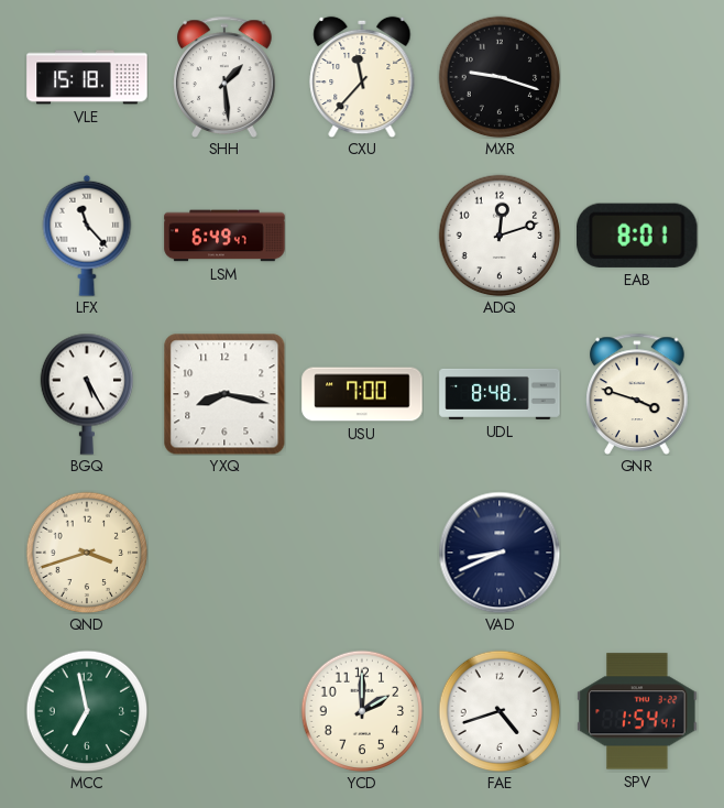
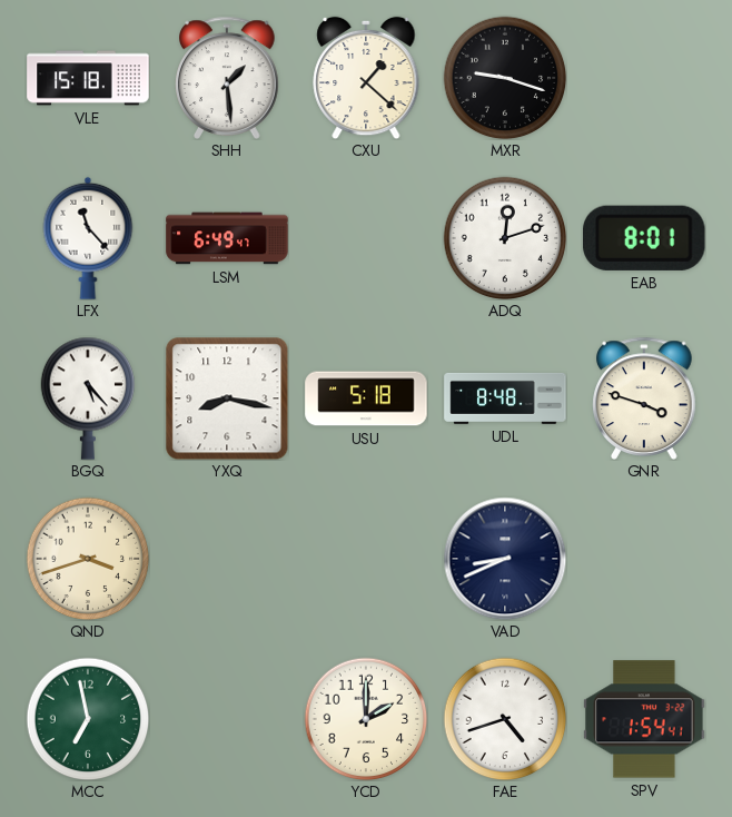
CXU: 11:37 -> 1:22
BGQ: 5:25 -> 5:23
USU: 7:00 -> 5:18
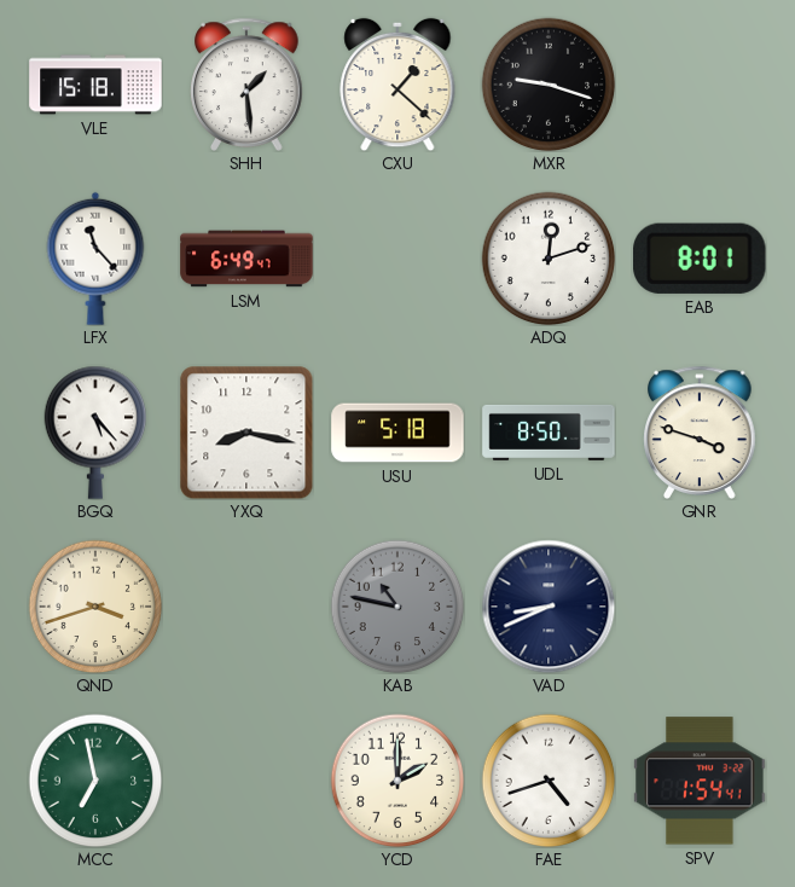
UDL: 8:48 -> 8:50
KAB: none -> 10:47
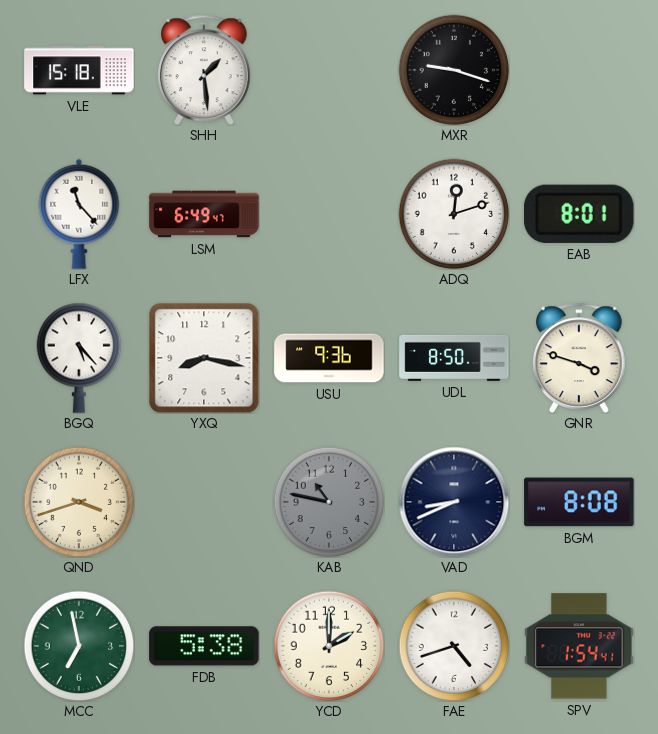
CXU: 1:22 -> none
USU: 5:18 -> 9:36
BGM: none -> 8:08
FDB: none -> 5:38
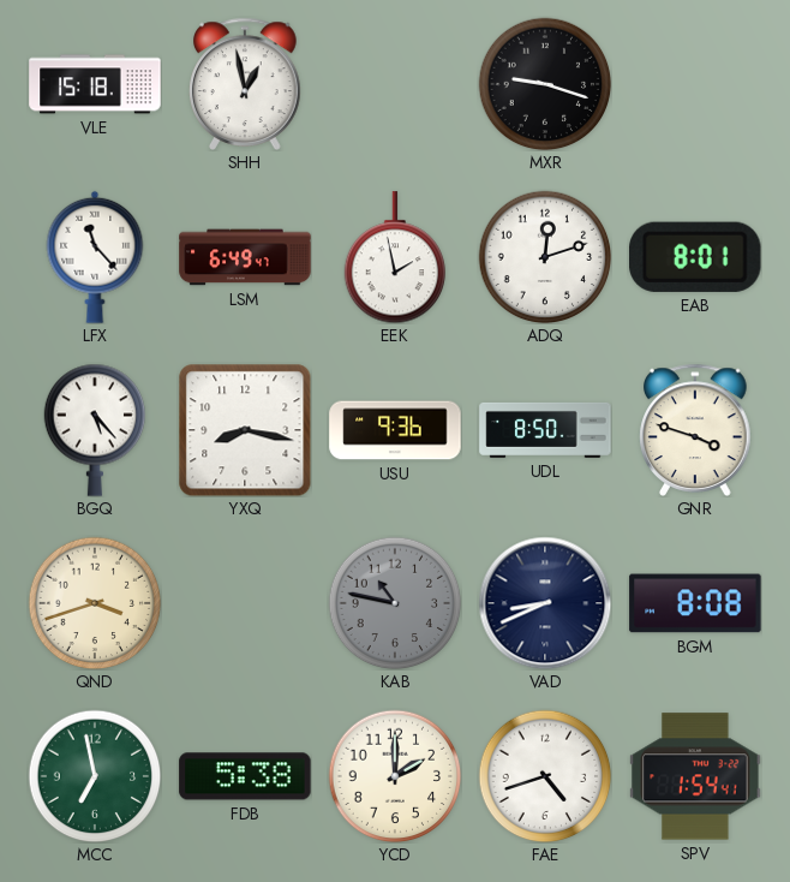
SHH: 1:29 -> 12:58
EEK: none -> 1:58
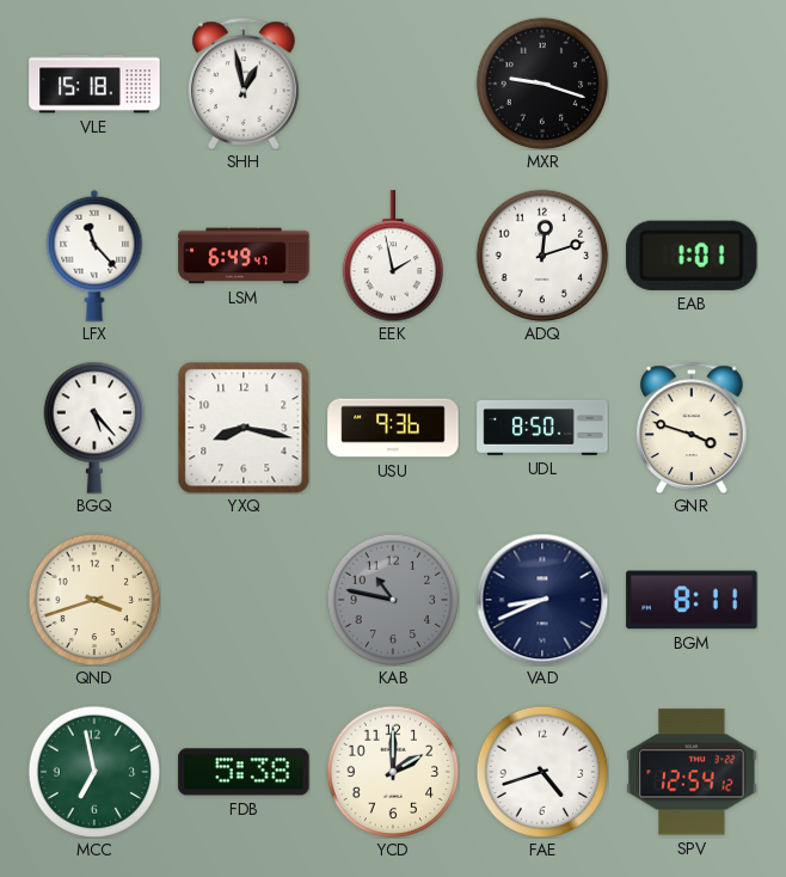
EAB: 8:01 -> 1:01
BGM: 8:08 -> 8:11
SPV: 1:54 -> 12:54
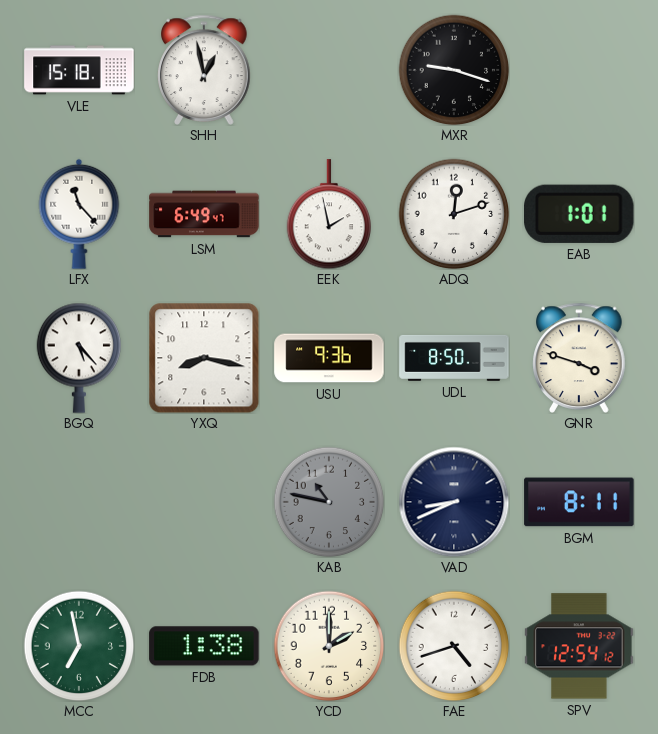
QND: 3:42 -> none
FDB: 5:38 -> 1:38
